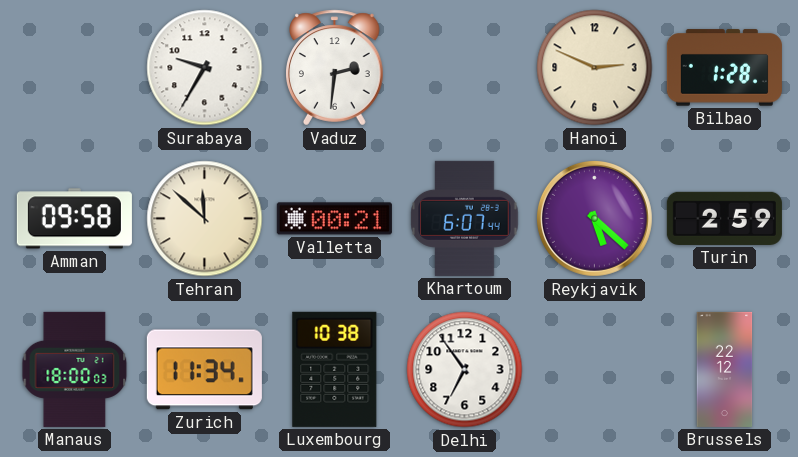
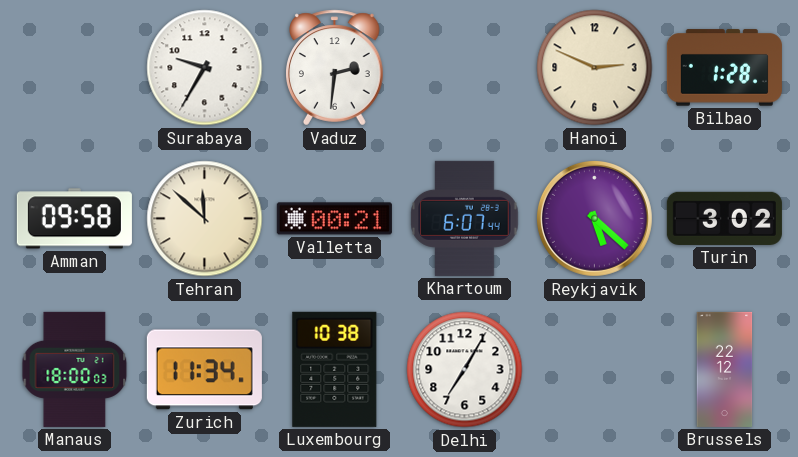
Turin: 2:59 -> 3:02
Delhi: 6:54 -> 7:05
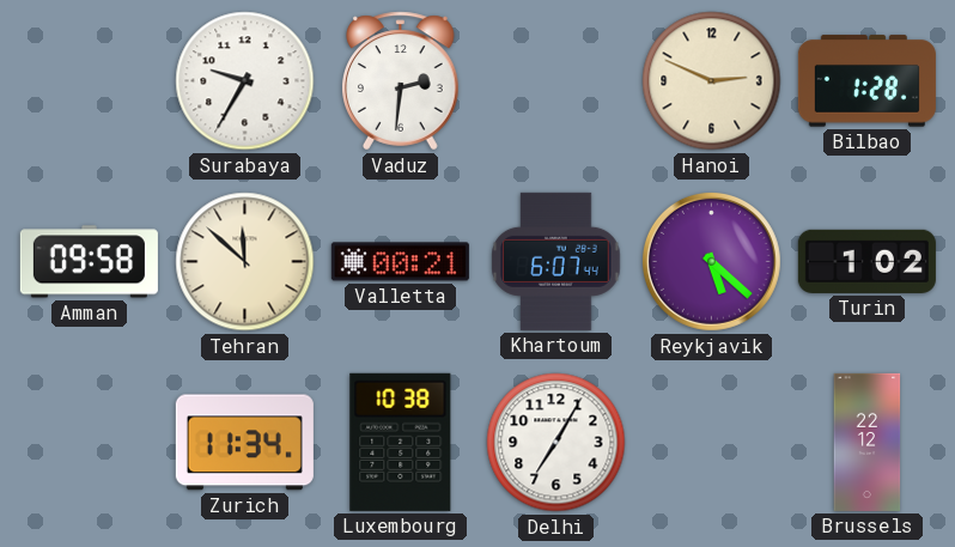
Turin: 3:02 -> 1:02
Manaus: 18:00 -> none
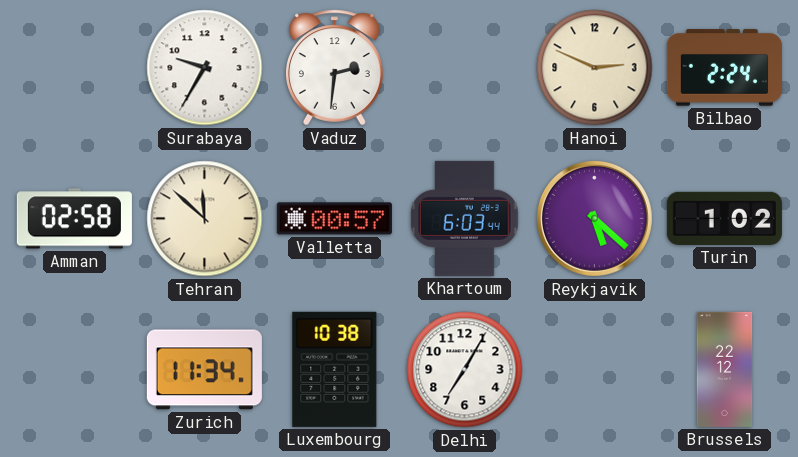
Bilbao: 1:28 -> 2:24
Amman: 09:58 -> 02:58
Valletta: 00:21 -> 00:57
Khartoum: 6:07 -> 6:03
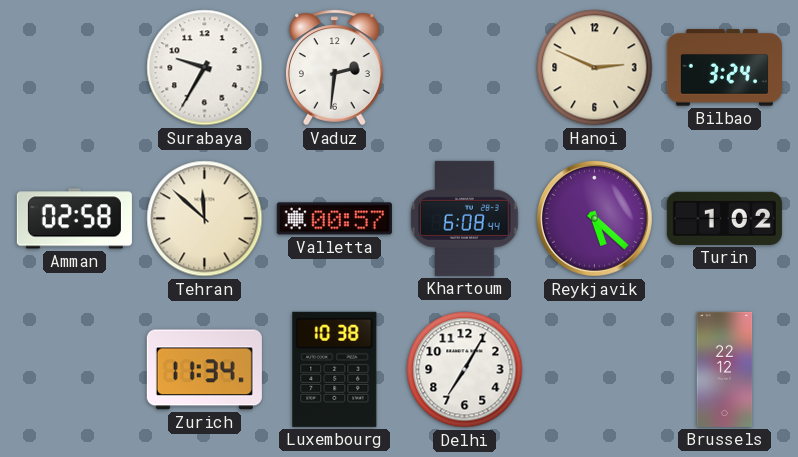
Bilbao: 2:24 -> 3:24
Khartoum: 6:03 -> 6:08
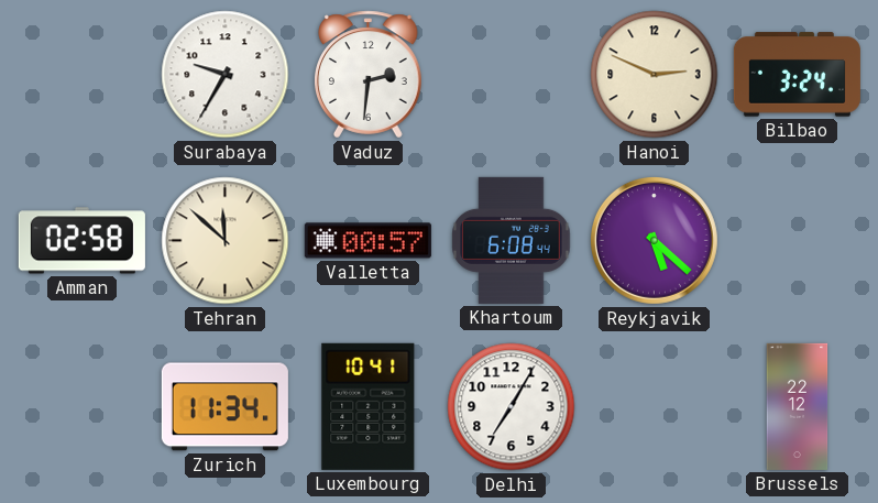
Turin: 1:02 -> none
Luxembourg: 10:38 -> 10:41
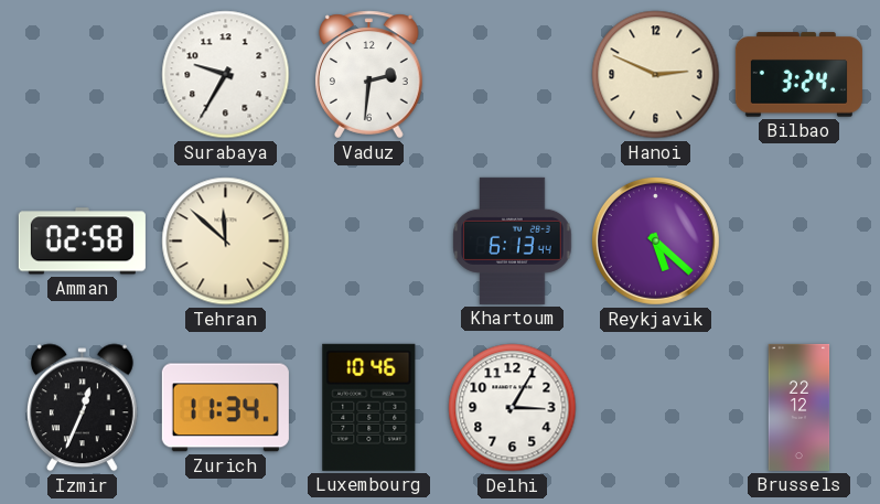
Valletta: 00:57 -> none
Khartoum: 6:08 -> 6:13
Izmir: none -> 12:34
Luxembourg: 10:41 -> 10:46
Delhi: 7:05 -> 3:05
